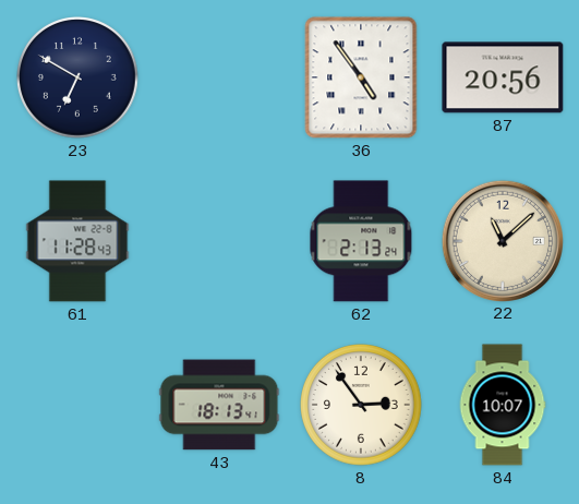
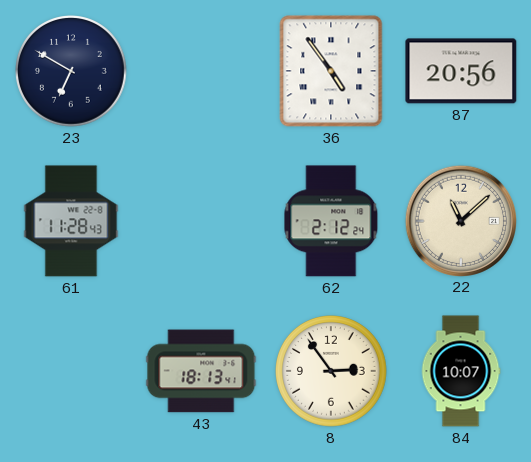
62: 2:13 -> 2:12
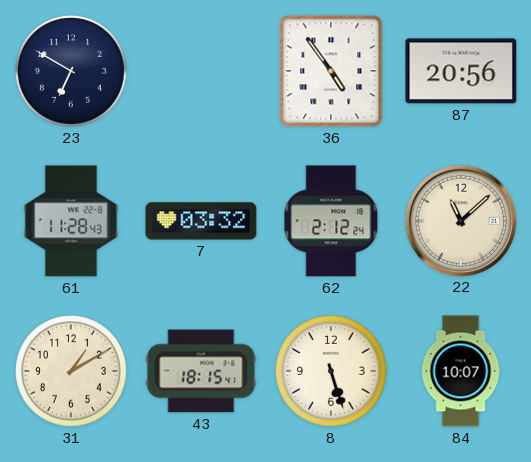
7: none -> 03:32
31: none -> 1:10
43: 18:13 -> 18:15
8: 2:54 -> 5:27
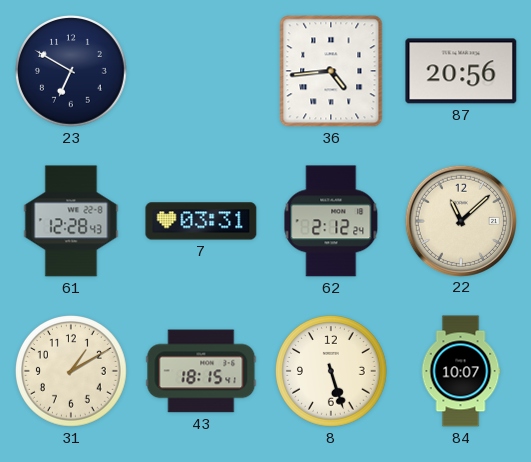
36: 4:54 -> 4:44
61: 11:28 -> 12:28
7: 03:32 -> 03:31
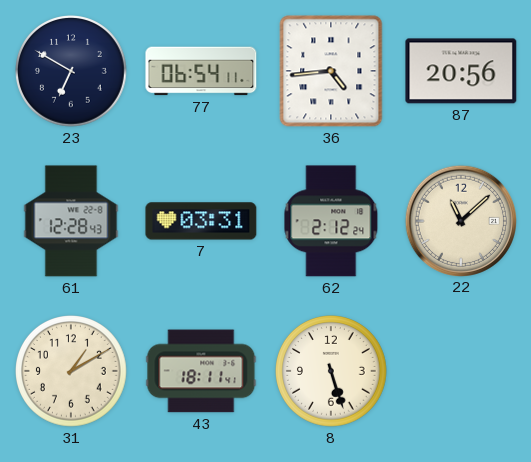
77: none -> 06:54
43: 18:15 -> 18:11
84: 10:07 -> none
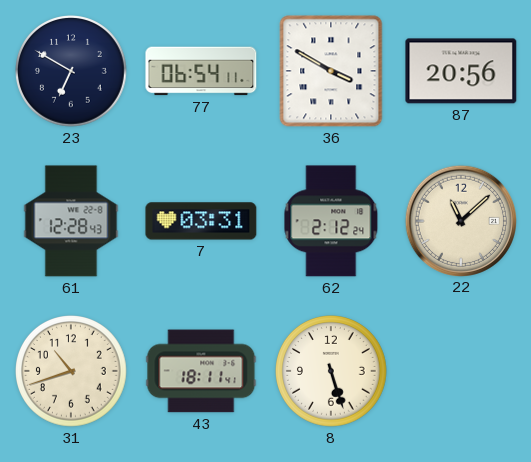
36: 4:44 -> 3:50
31: 1:10 -> 10:42
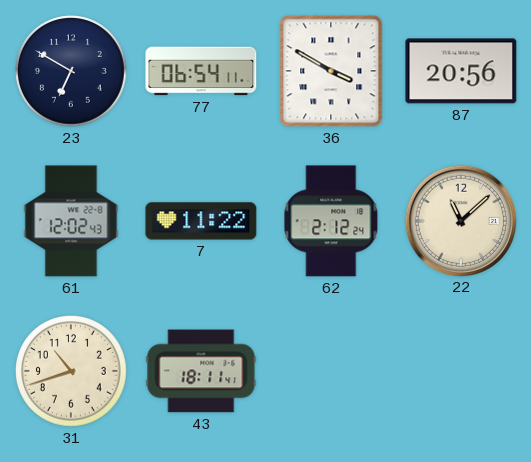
61: 12:28 -> 12:02
7: 03:31 -> 11:22
8: 5:27 -> none
